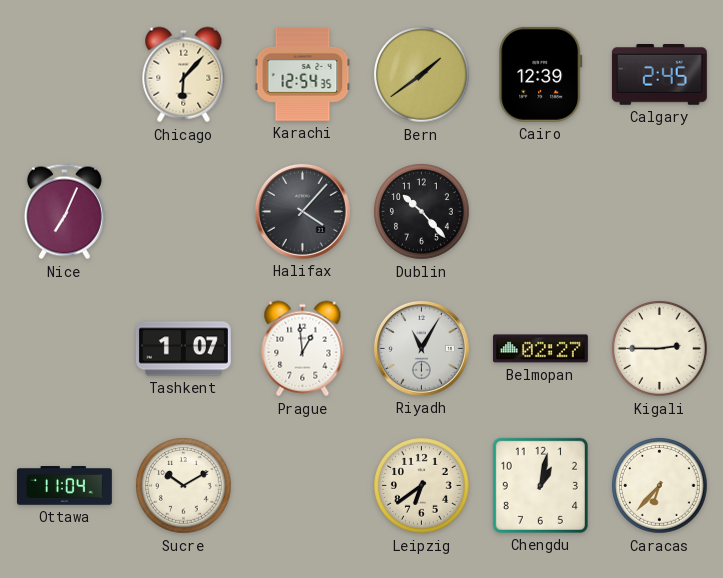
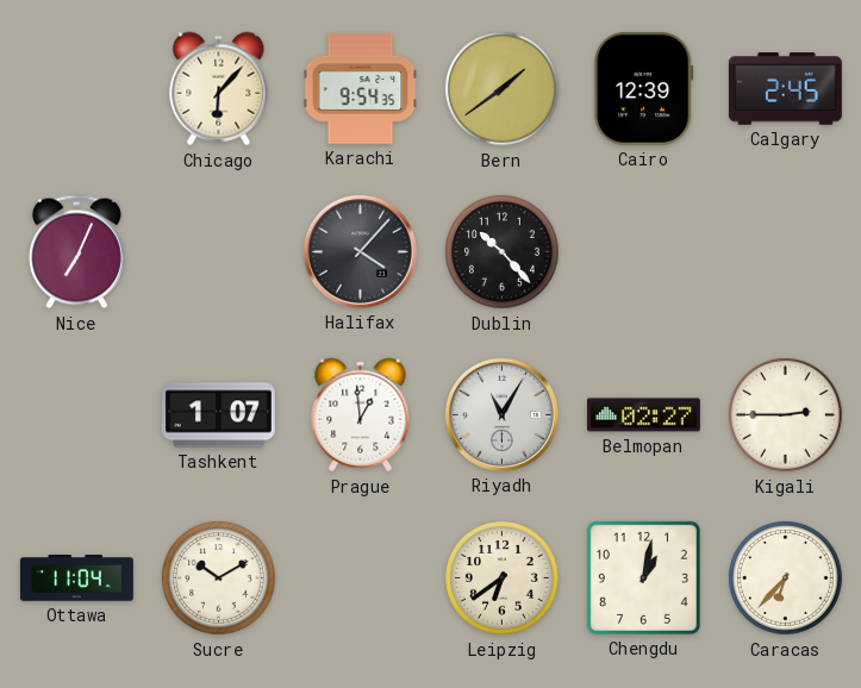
Karachi: 12:54 -> 9:54
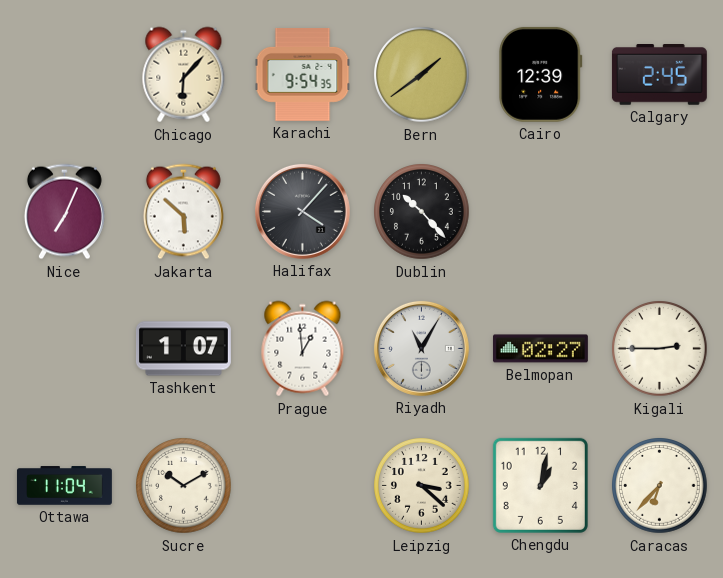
Jakarta: none -> 5:52
Leipzig: 6:39 -> 3:22
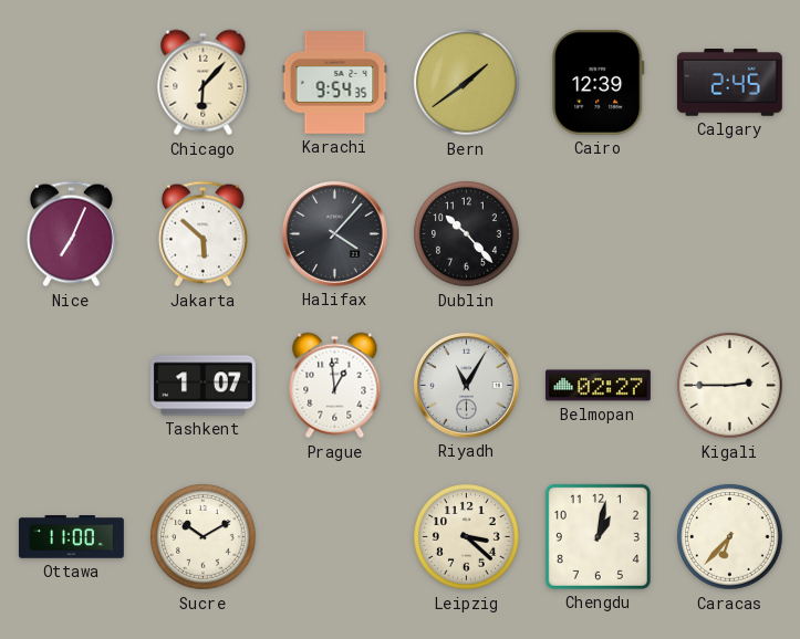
Ottawa: 11:04 -> 11:00
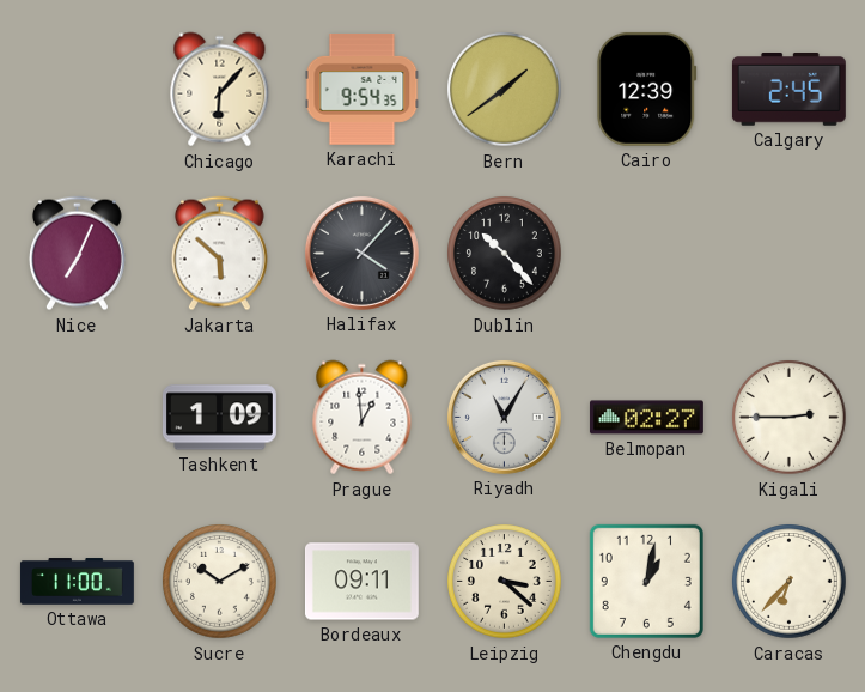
Tashkent: 1:07 -> 1:09
Bordeaux: none -> 09:11
